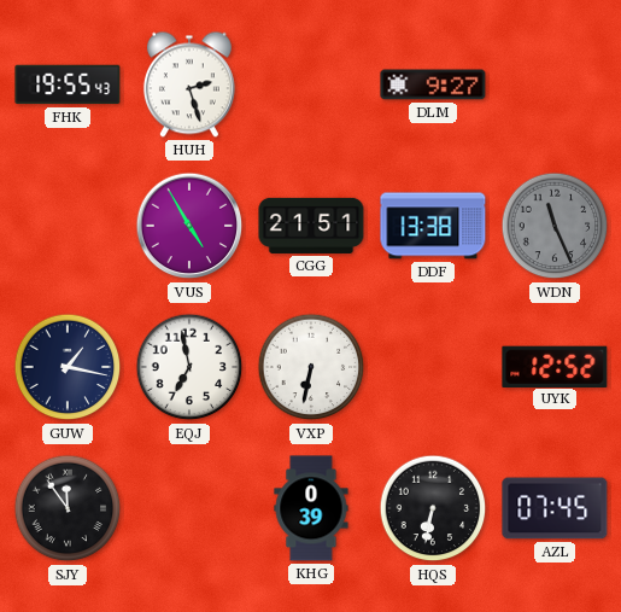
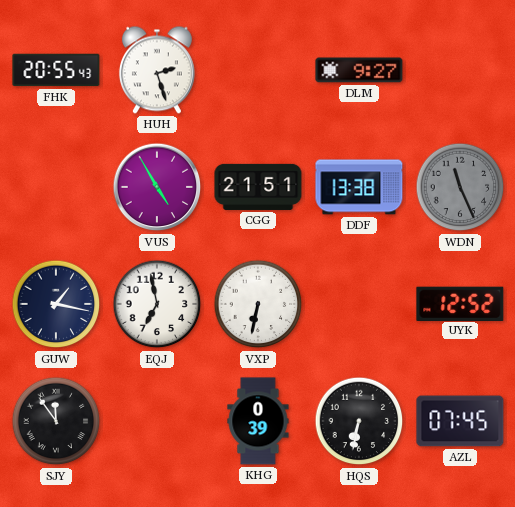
FHK: 19:55 -> 20:55
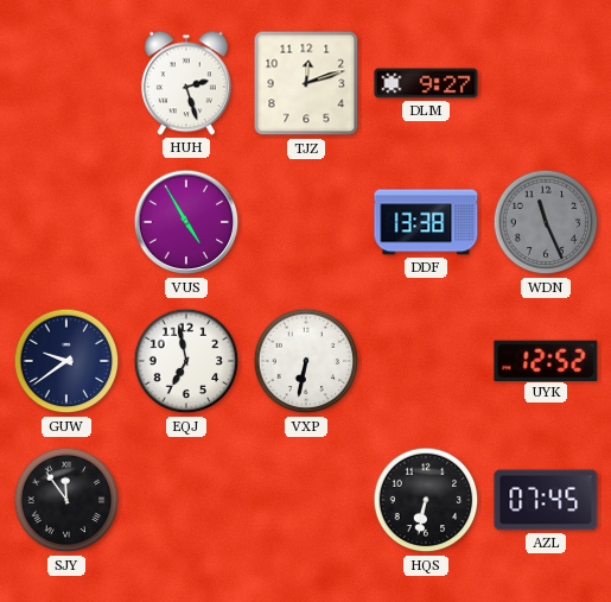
FHK: 20:55 -> none
TJZ: none -> 12:12
CGG: 21:51 -> none
GUW: 1:17 -> 9:39
KHG: 0:39 -> none
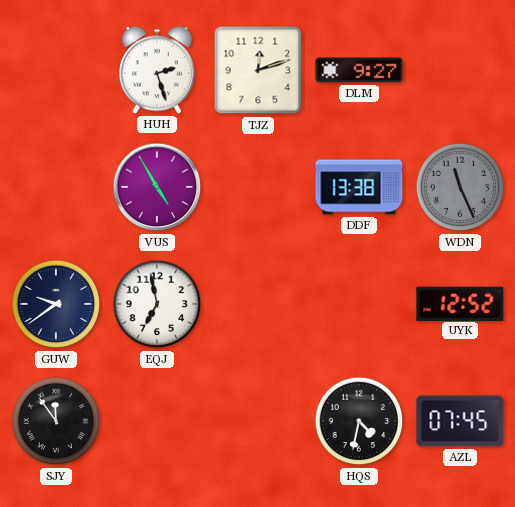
VXP: 6:32 -> none
HQS: 6:32 -> 4:32
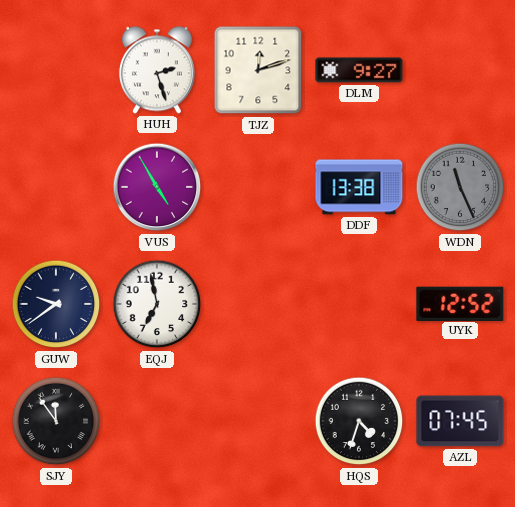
HQS: 4:32 -> 4:33
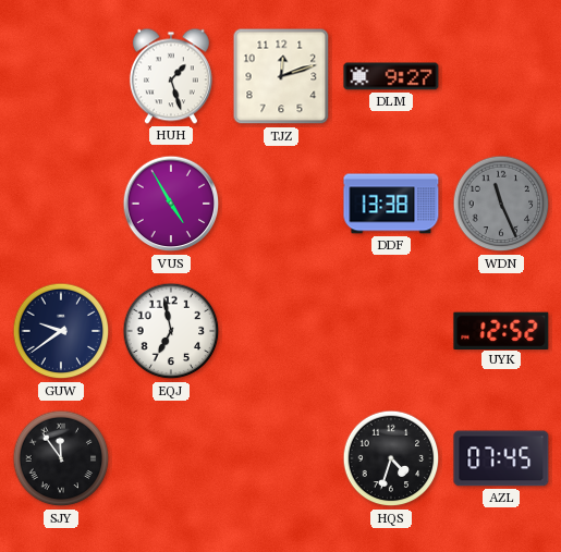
HUH: 2:27 -> 1:27
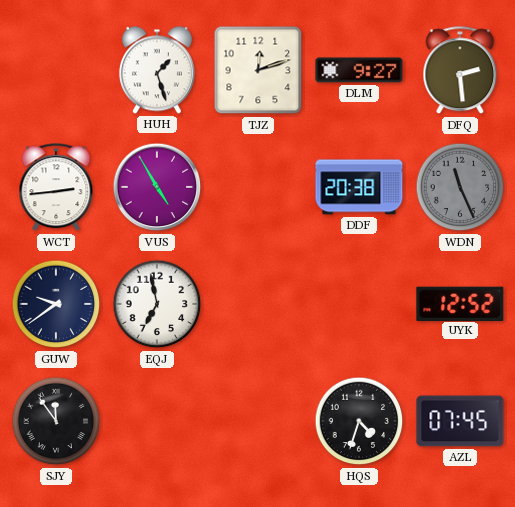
DFQ: none -> 2:29
WCT: none -> 2:44
DDF: 13:38 -> 20:38
